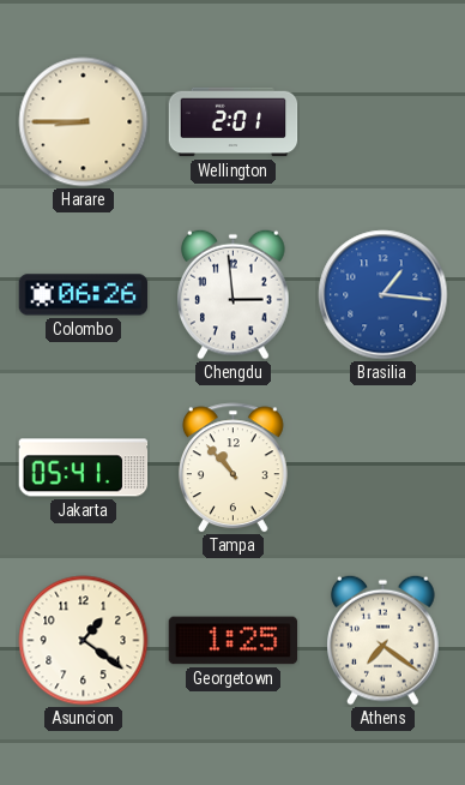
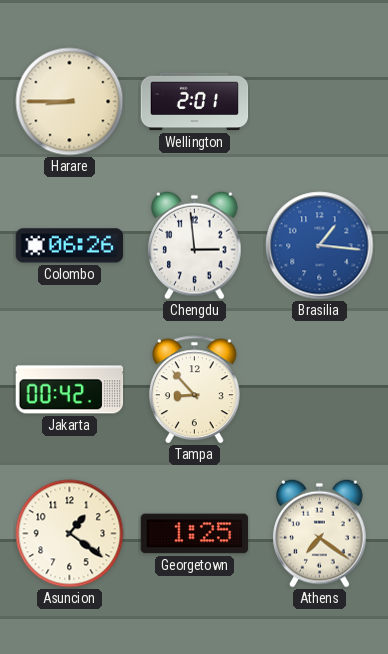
Jakarta: 05:41 -> 00:42
Tampa: 10:53 -> 8:53
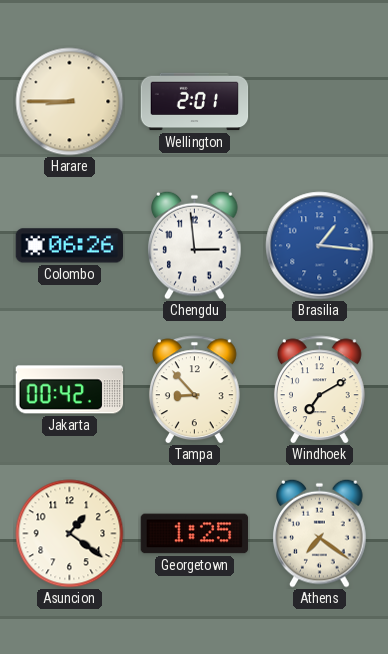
Windhoek: none -> 7:10
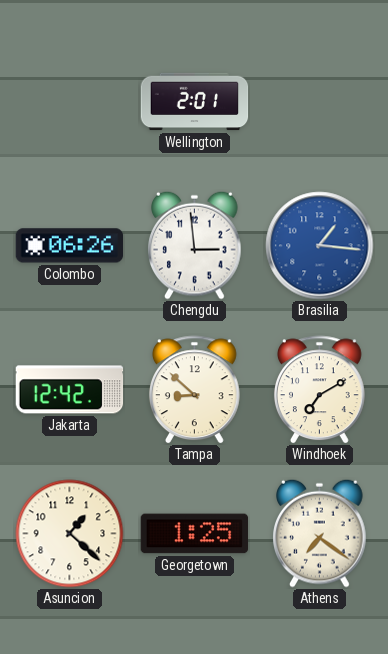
Harare: 8:45 -> none
Jakarta: 00:42 -> 12:42
Tampa: 8:53 -> 8:52
Asuncion: 1:21 -> 1:22
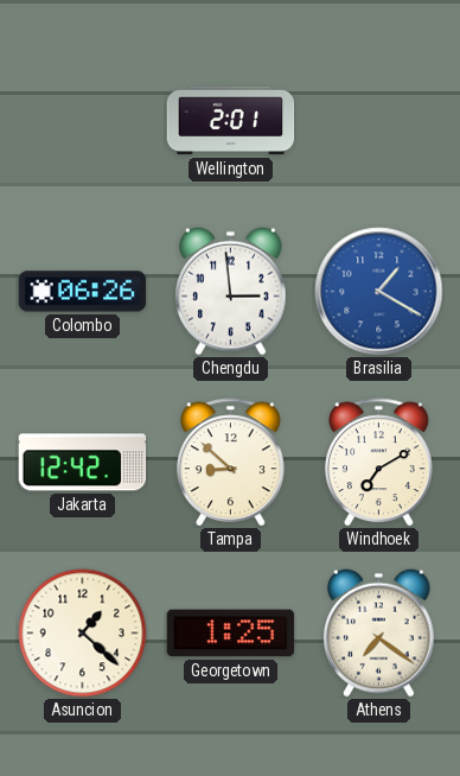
Brasilia: 1:16 -> 1:20
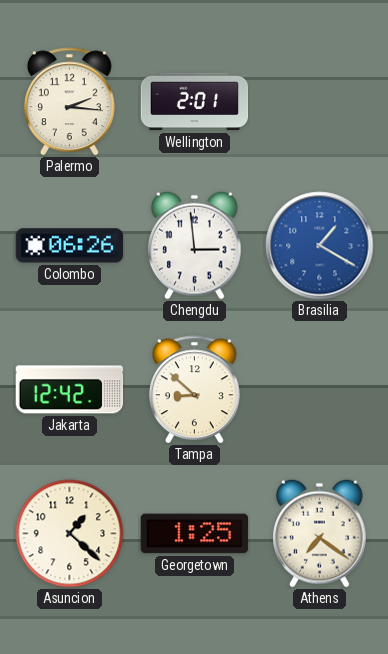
Palermo: none -> 2:16
Windhoek: 7:10 -> none
